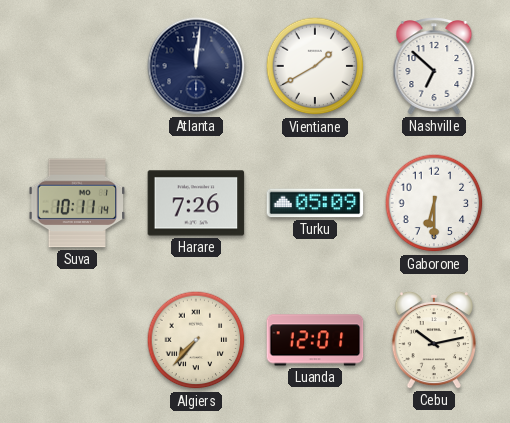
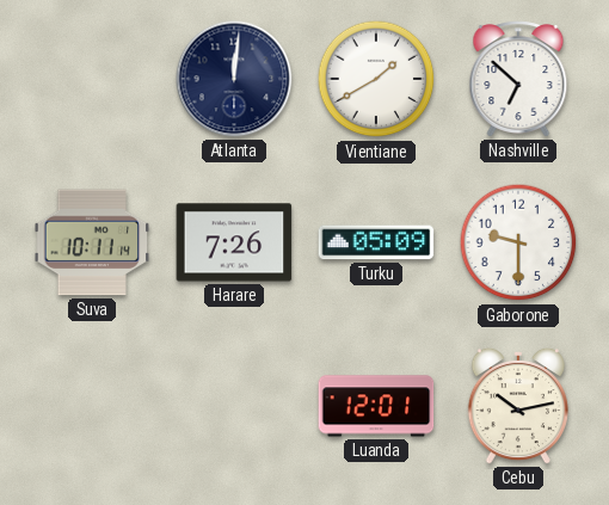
Gaborone: 6:30 -> 9:30
Algiers: 7:37 -> none
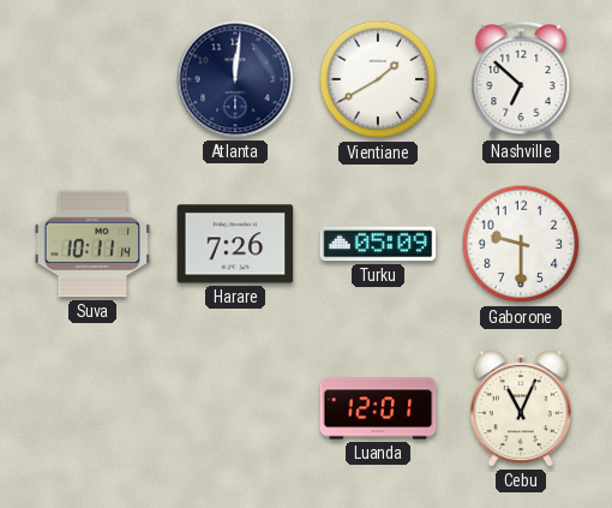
Cebu: 10:13 -> 11:04
